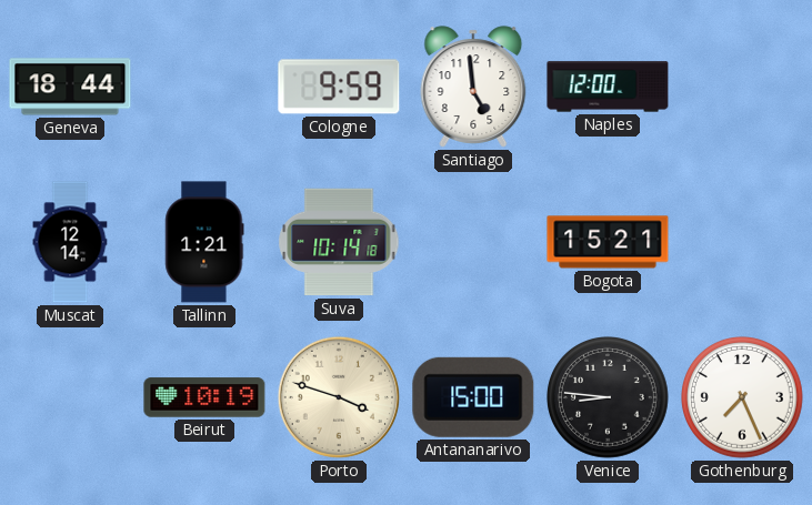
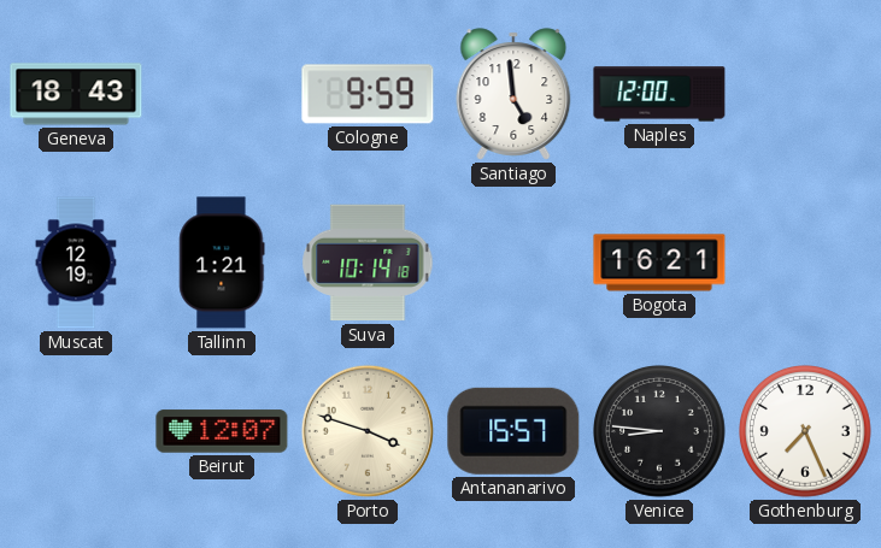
Geneva: 18:44 -> 18:43
Muscat: 12:14 -> 12:19
Bogota: 15:21 -> 16:21
Beirut: 10:19 -> 12:07
Antananarivo: 15:00 -> 15:57
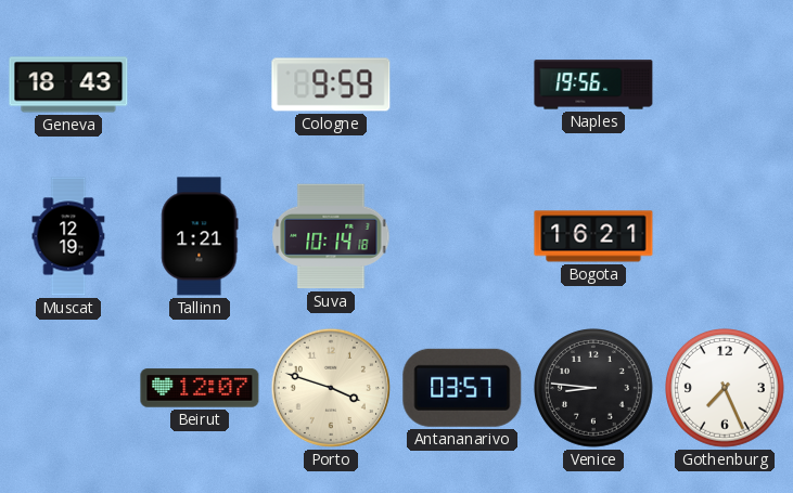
Santiago: 4:59 -> none
Naples: 12:00 -> 19:56
Antananarivo: 15:57 -> 03:57
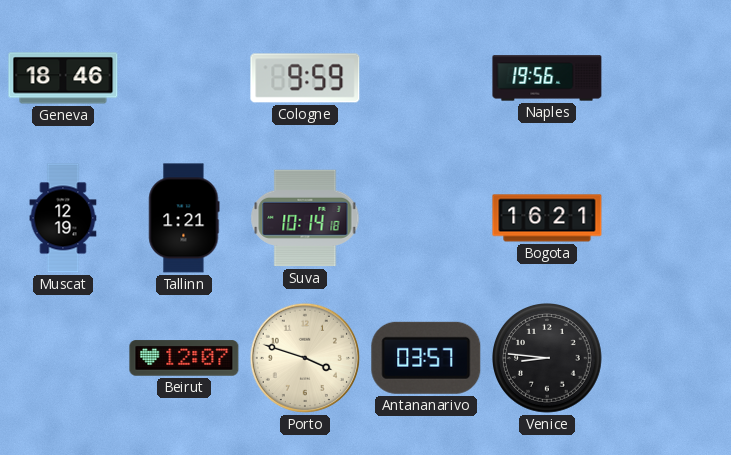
Geneva: 18:43 -> 18:46
Gothenburg: 7:26 -> none
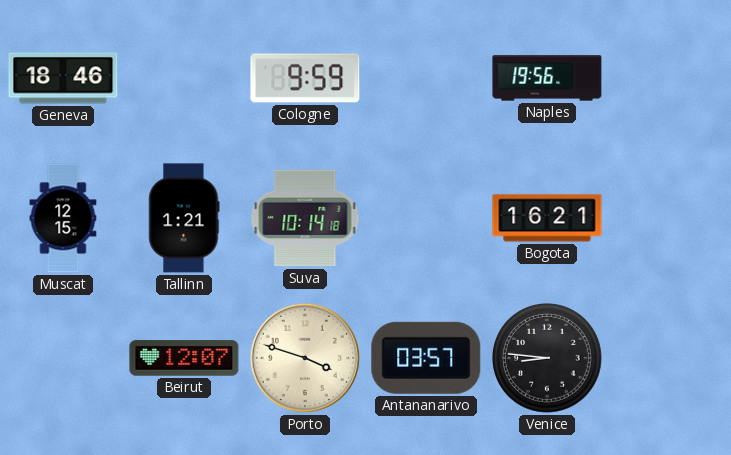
Muscat: 12:19 -> 12:15
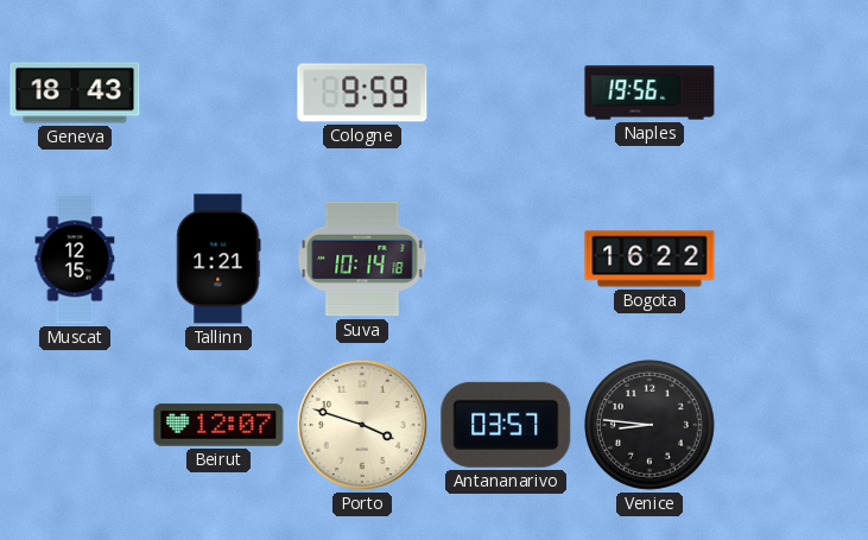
Geneva: 18:46 -> 18:43
Bogota: 16:21 -> 16:22
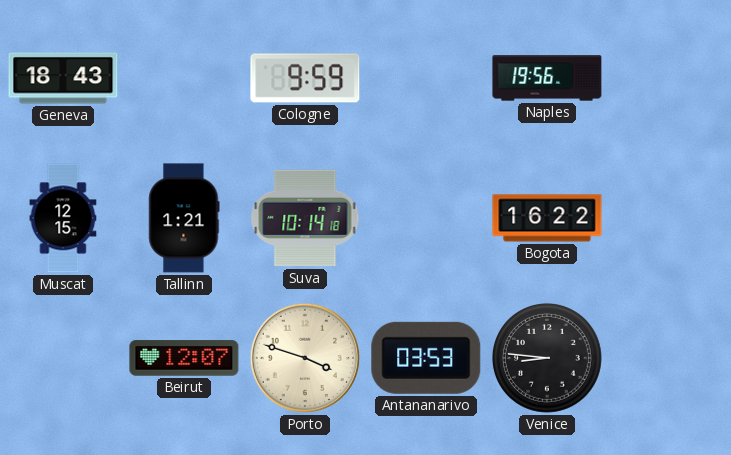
Antananarivo: 03:57 -> 03:53
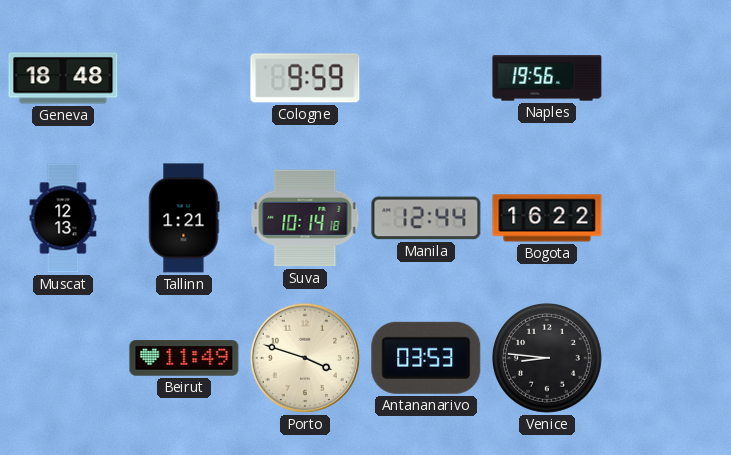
Geneva: 18:43 -> 18:48
Muscat: 12:15 -> 12:13
Manila: none -> 12:44
Beirut: 12:07 -> 11:49
